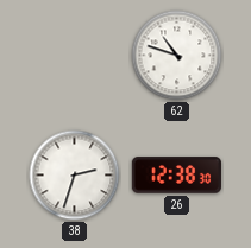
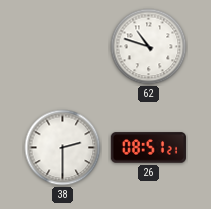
38: 2:33 -> 2:30
26: 12:38 -> 08:51
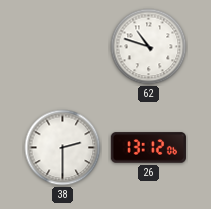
26: 08:51 -> 13:12
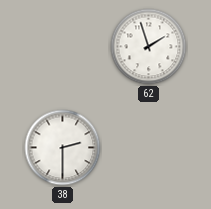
62: 10:48 -> 1:57
26: 13:12 -> none
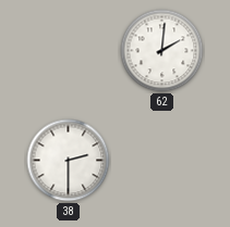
62: 1:57 -> 2:01
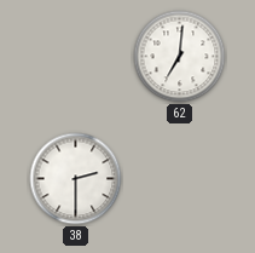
62: 2:01 -> 7:01
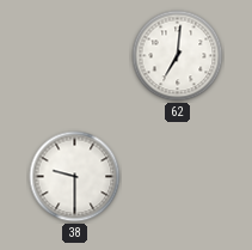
38: 2:30 -> 9:30
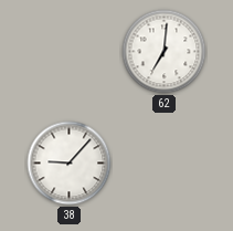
38: 9:30 -> 9:07
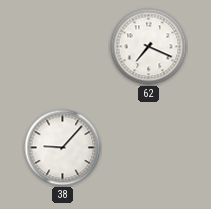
62: 7:01 -> 7:19
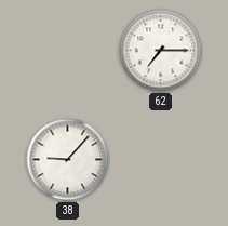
62: 7:19 -> 7:15
